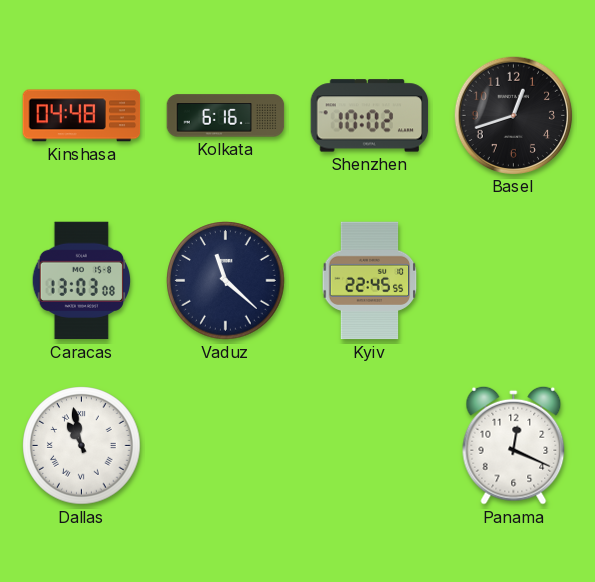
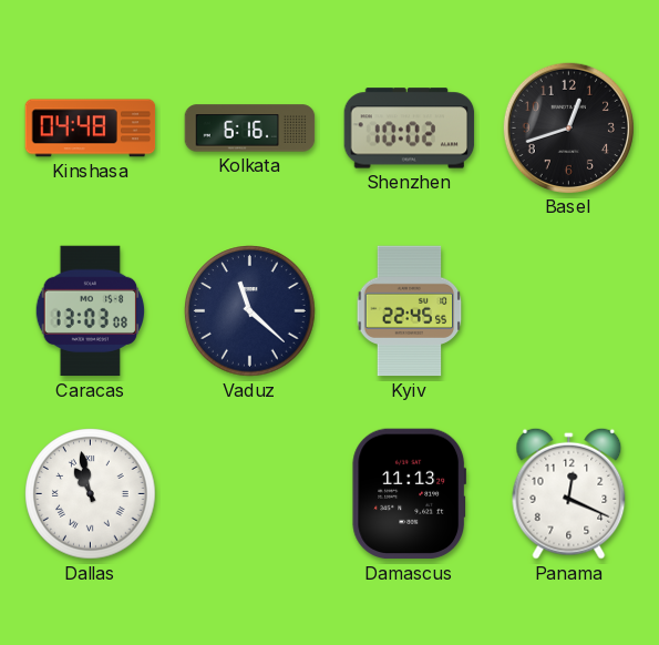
Damascus: none -> 11:13
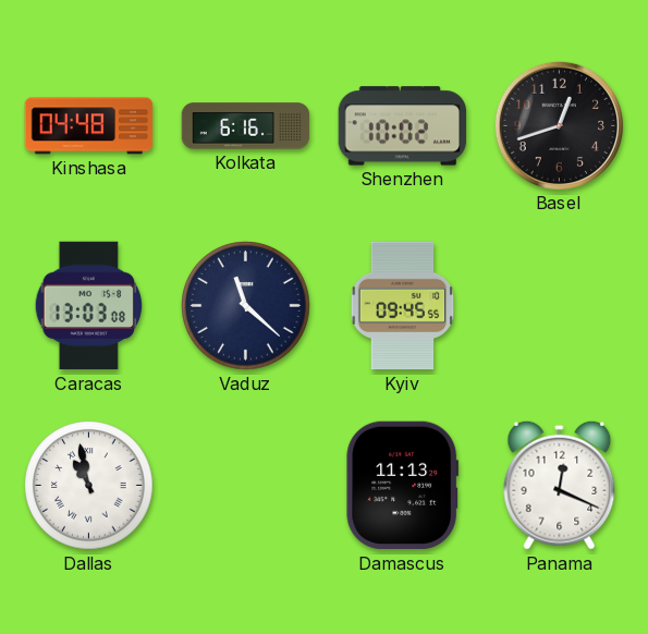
Kyiv: 22:45 -> 09:45
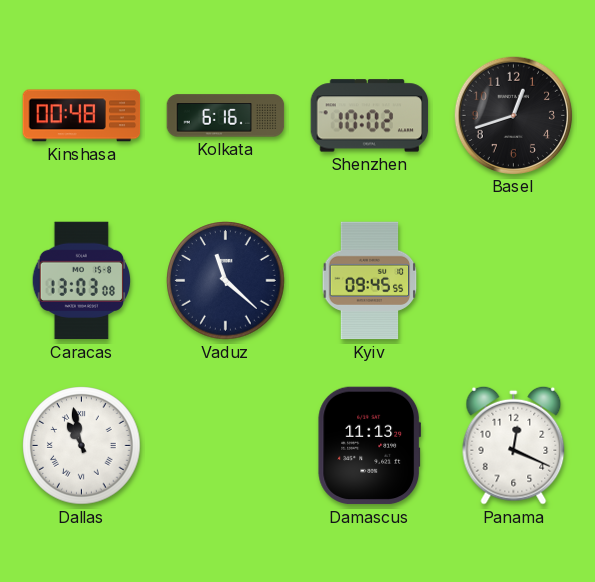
Kinshasa: 04:48 -> 00:48
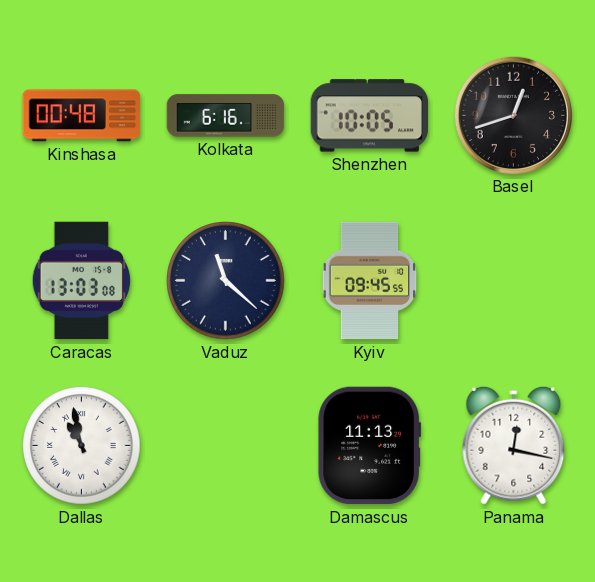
Shenzhen: 10:02 -> 10:05
Panama: 12:19 -> 12:17
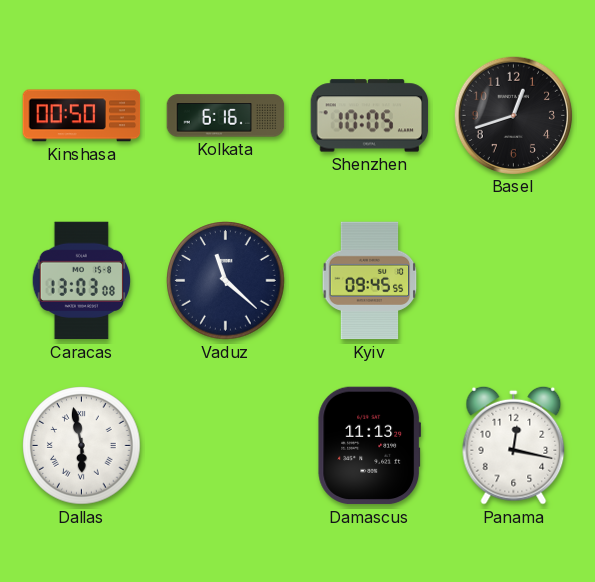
Kinshasa: 00:48 -> 00:50
Dallas: 10:58 -> 5:58
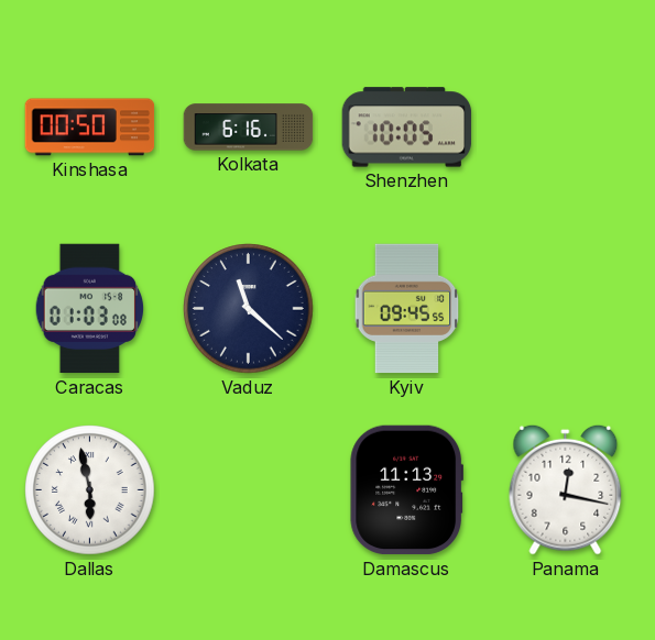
Basel: 12:42 -> none
Caracas: 13:03 -> 01:03
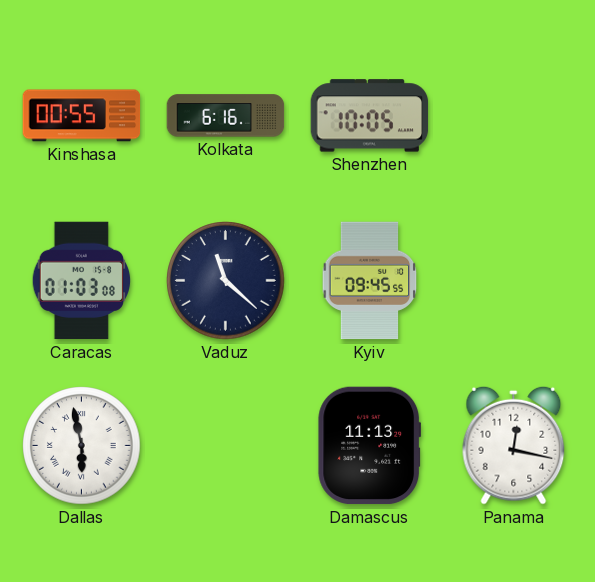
Kinshasa: 00:50 -> 00:55
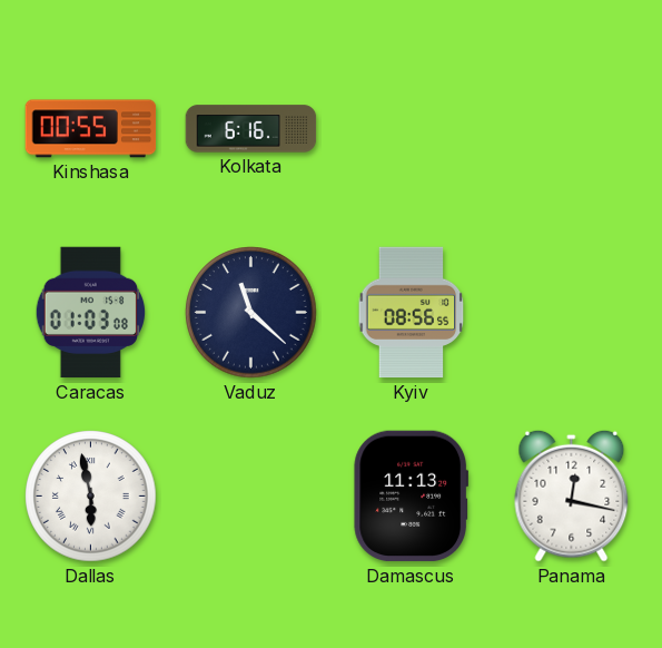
Shenzhen: 10:05 -> none
Kyiv: 09:45 -> 08:56
